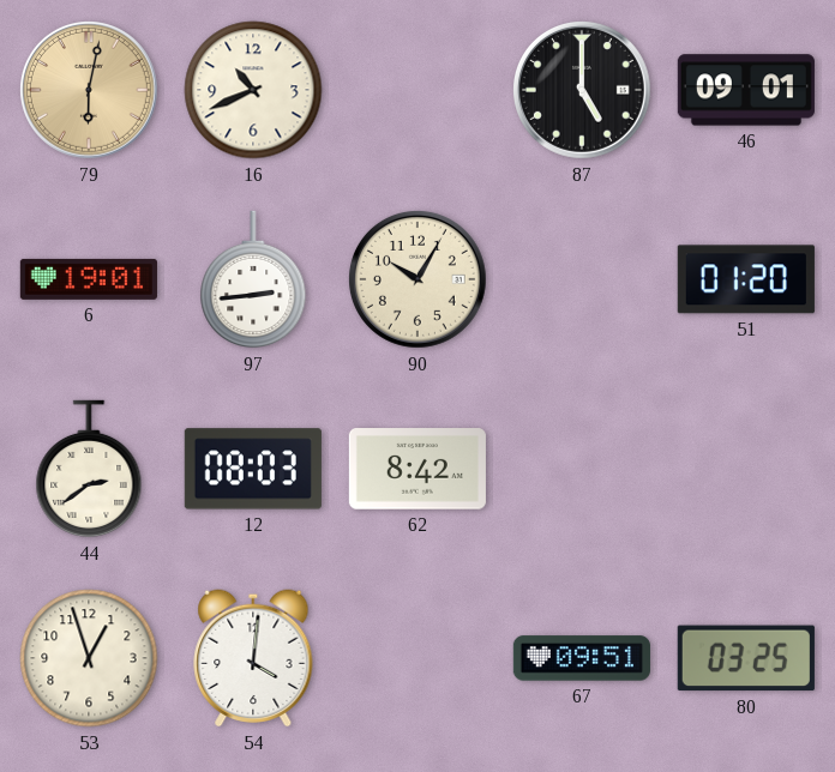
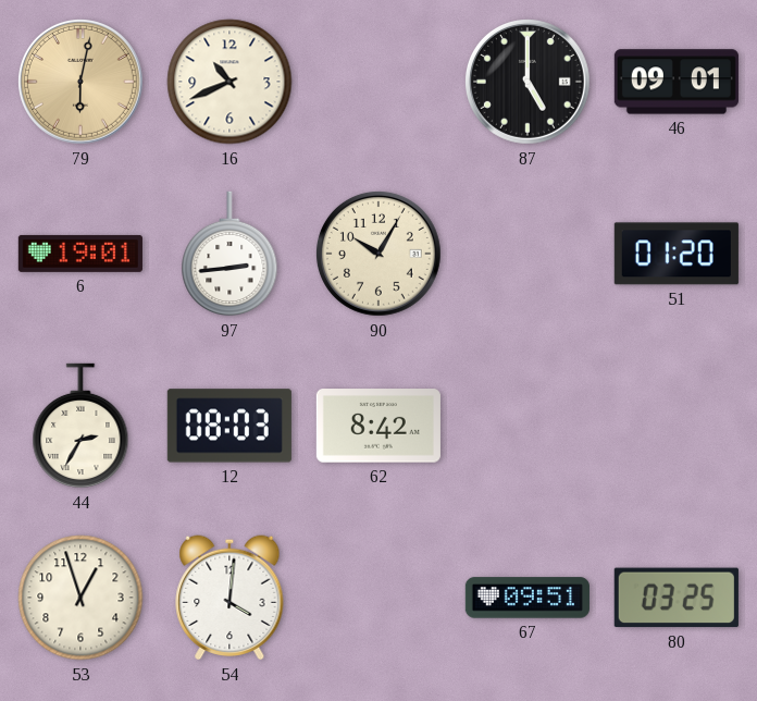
44: 2:39 -> 2:35
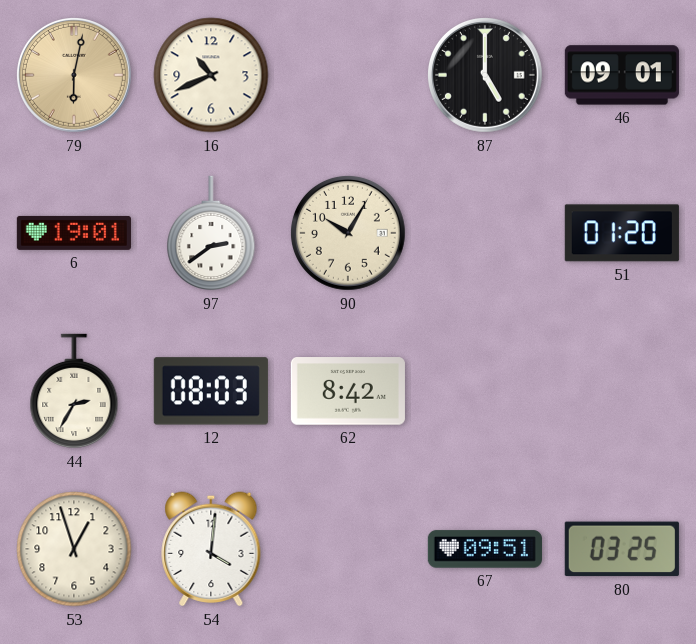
97: 2:44 -> 2:39
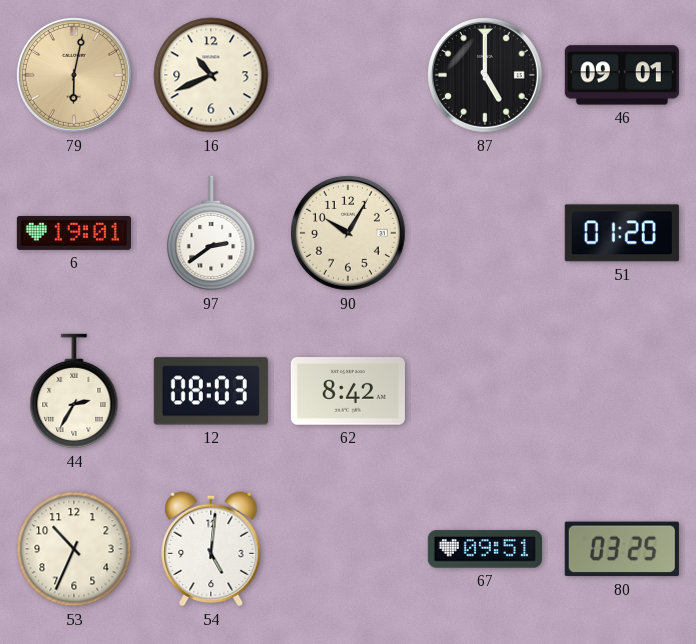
53: 12:57 -> 10:34
54: 4:01 -> 5:01
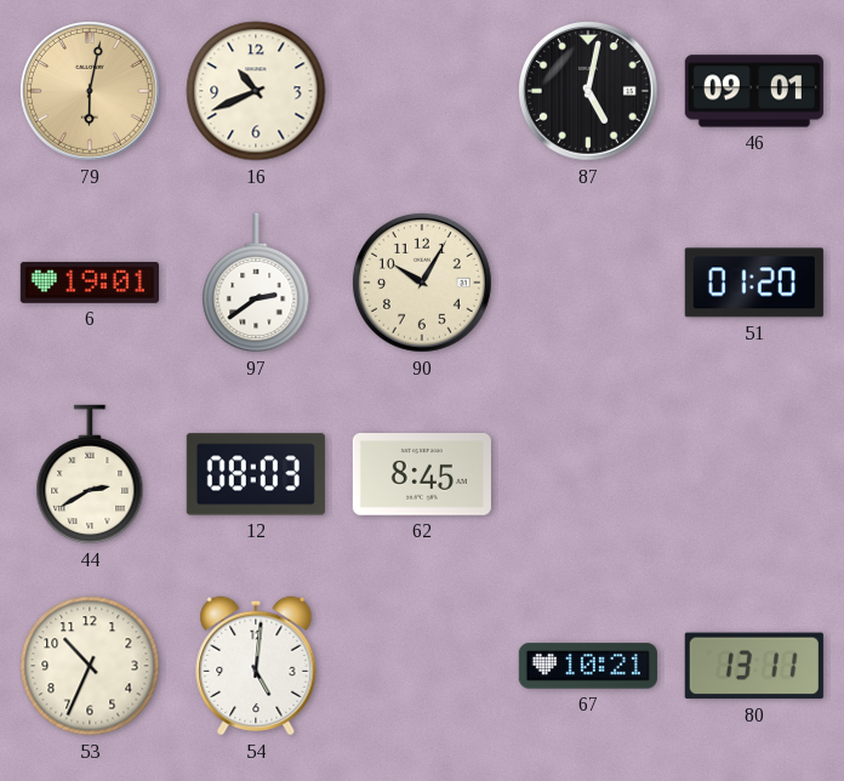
87: 5:00 -> 5:02
44: 2:35 -> 2:40
62: 8:42 -> 8:45
67: 09:51 -> 10:21
80: 03:25 -> 13:11
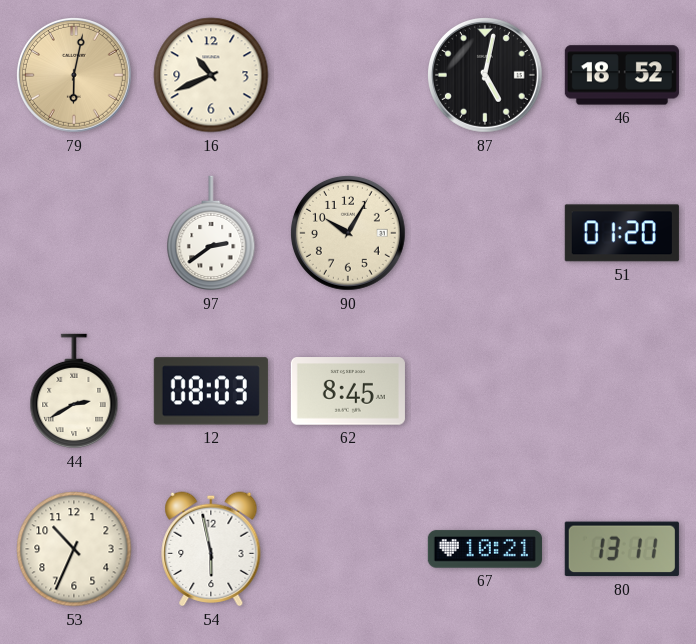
46: 09:01 -> 18:52
6: 19:01 -> none
54: 5:01 -> 5:58
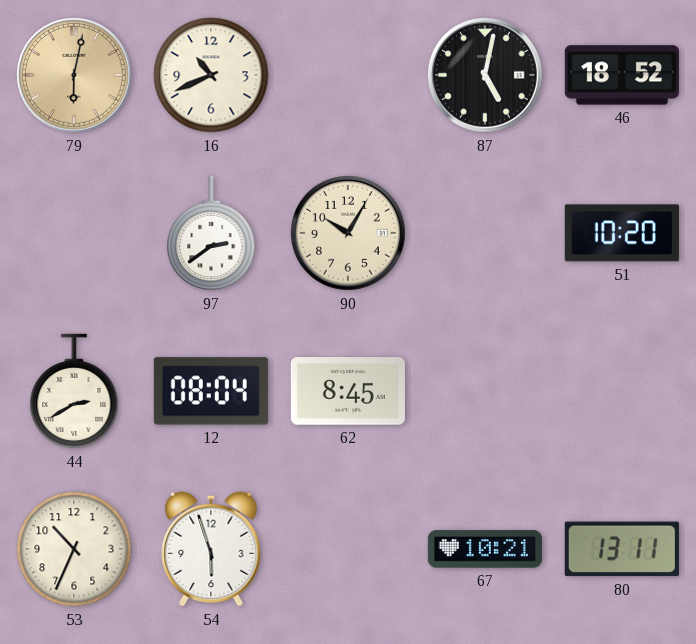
51: 01:20 -> 10:20
12: 08:03 -> 08:04
54: 5:58 -> 5:57
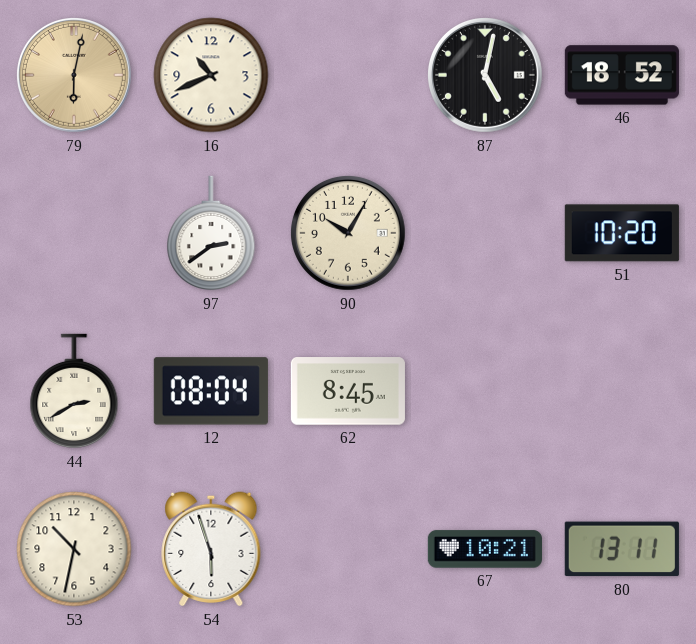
53: 10:34 -> 10:32
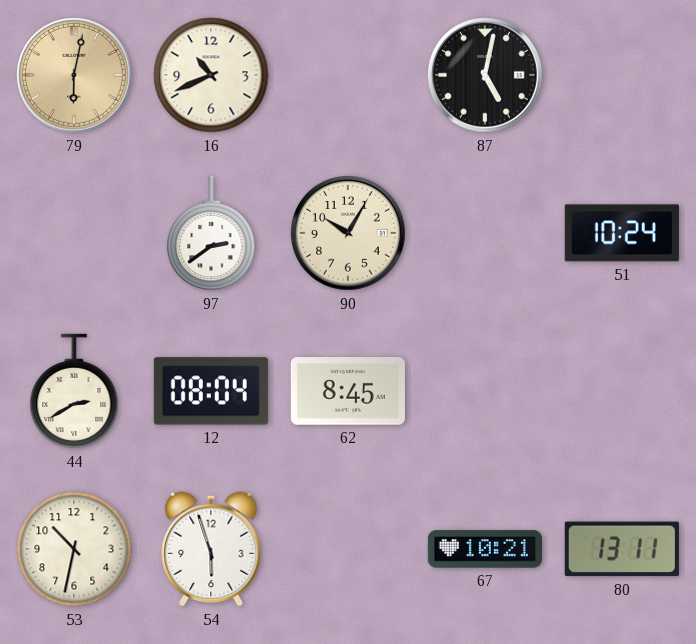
46: 18:52 -> none
51: 10:20 -> 10:24
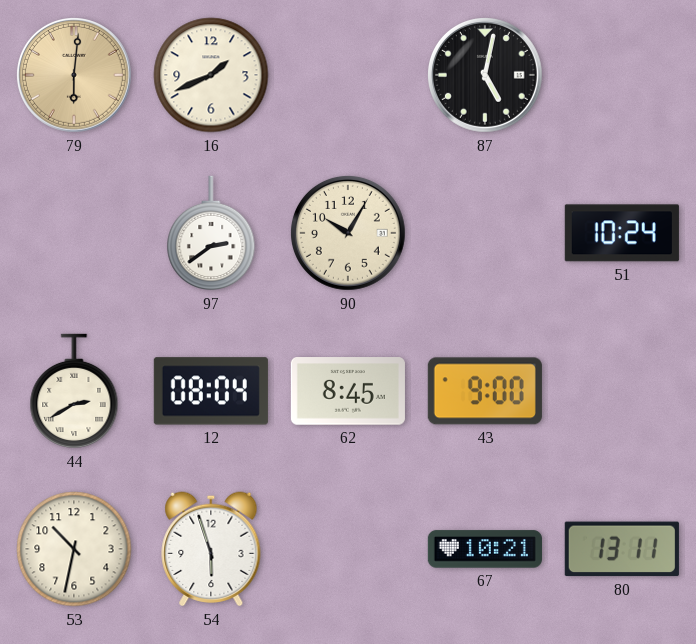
79: 6:02 -> 6:01
16: 10:41 -> 1:41
43: none -> 9:00
